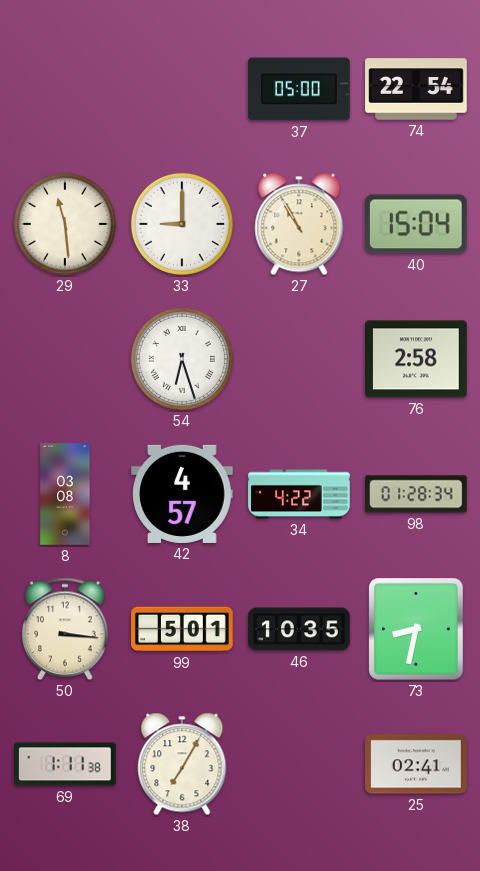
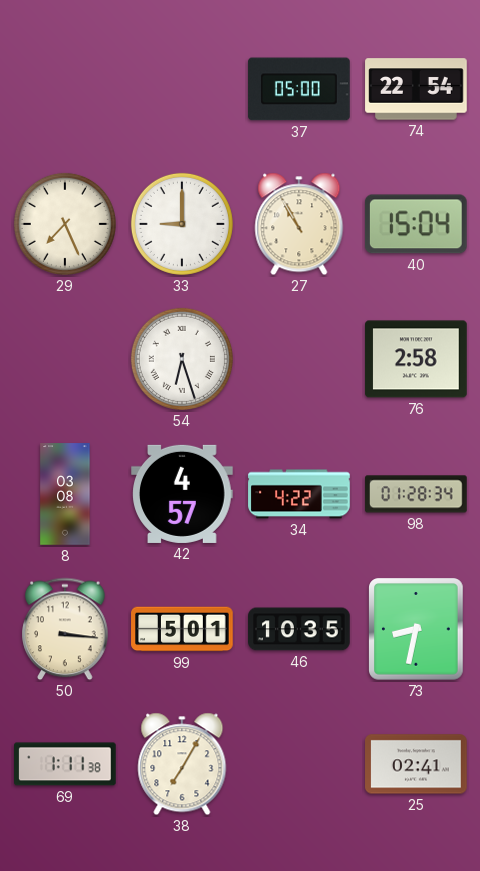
29: 11:29 -> 7:26
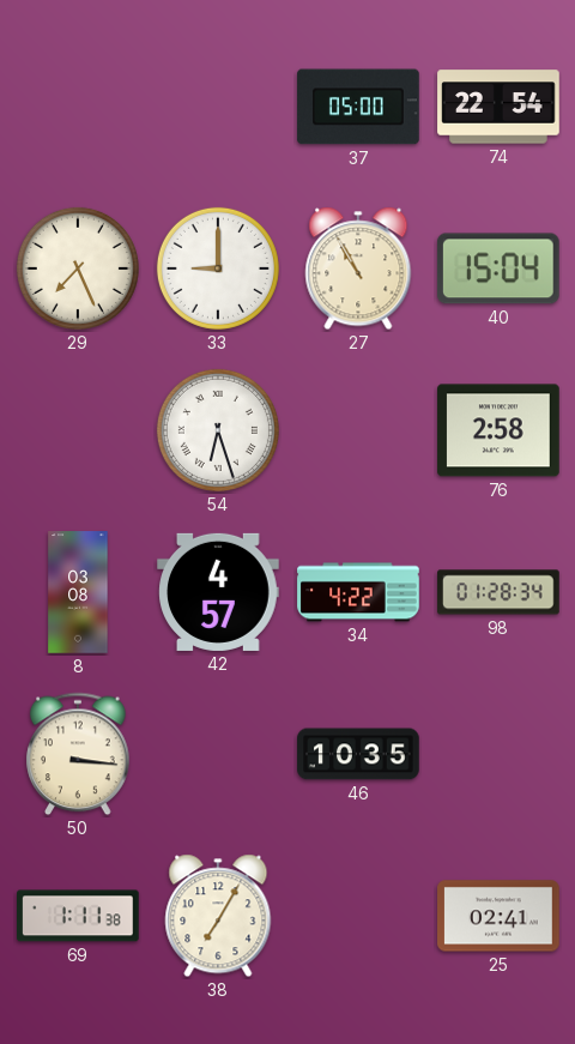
99: 5:01 -> none
73: 8:32 -> none
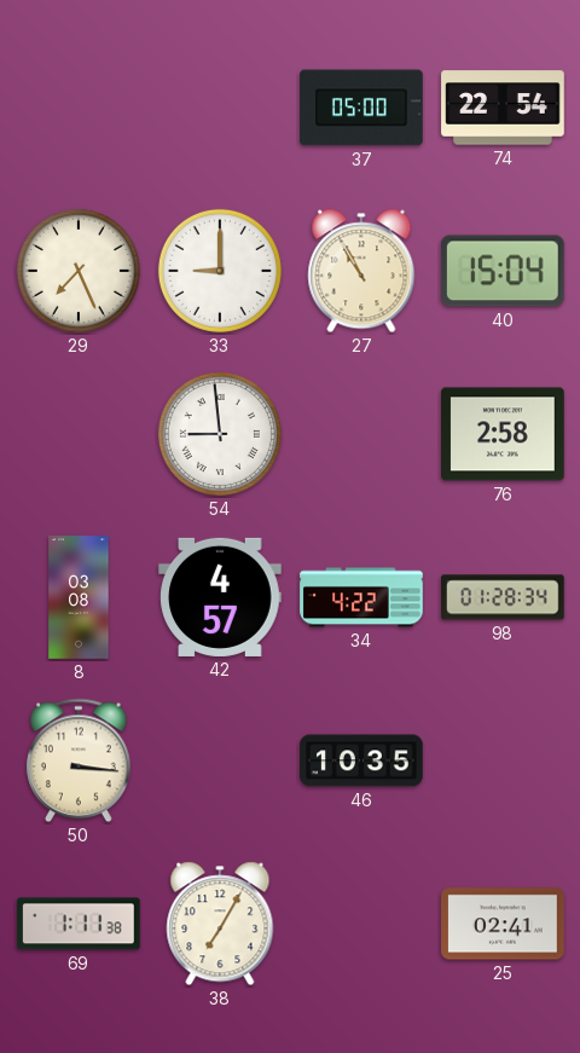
54: 6:27 -> 8:59
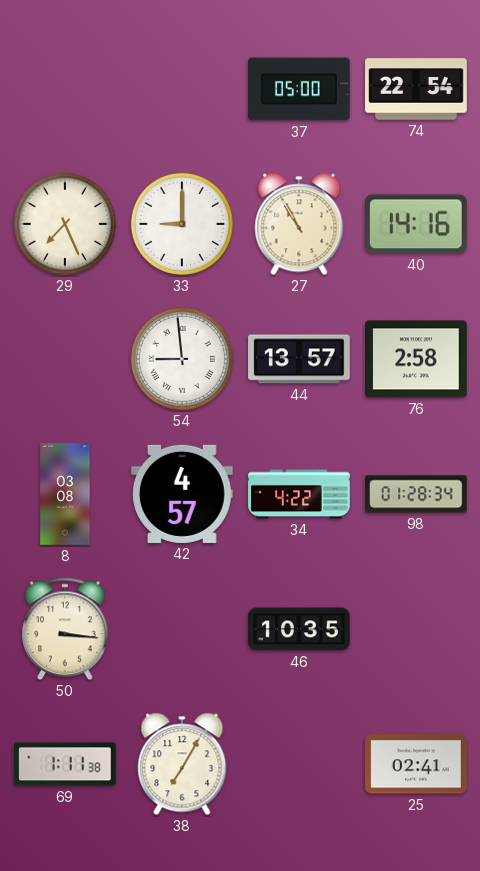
40: 15:04 -> 14:16
44: none -> 13:57
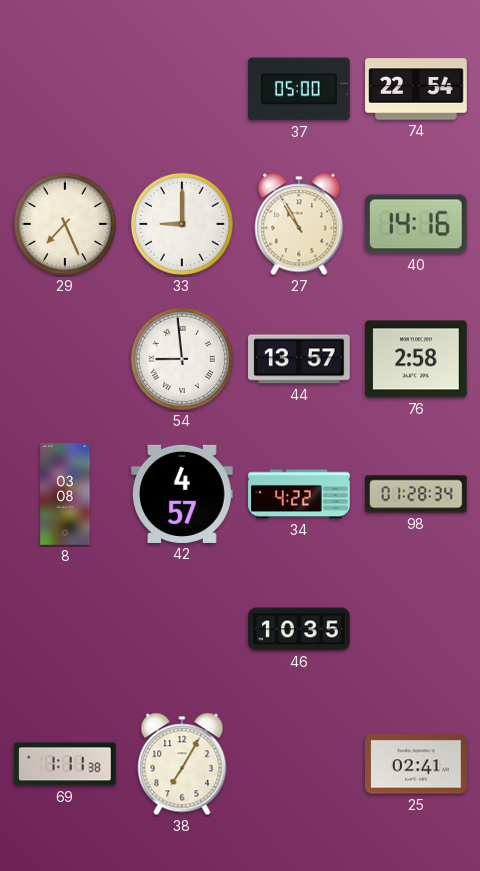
50: 3:16 -> none
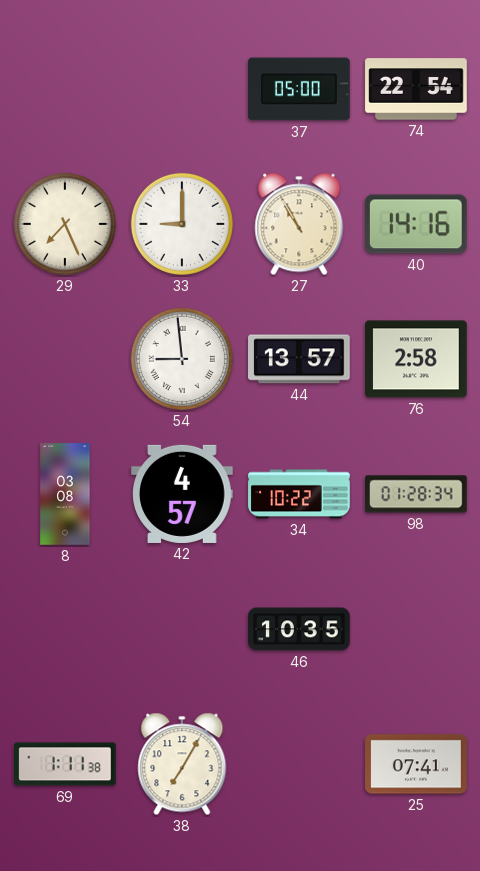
34: 4:22 -> 10:22
25: 02:41 -> 07:41
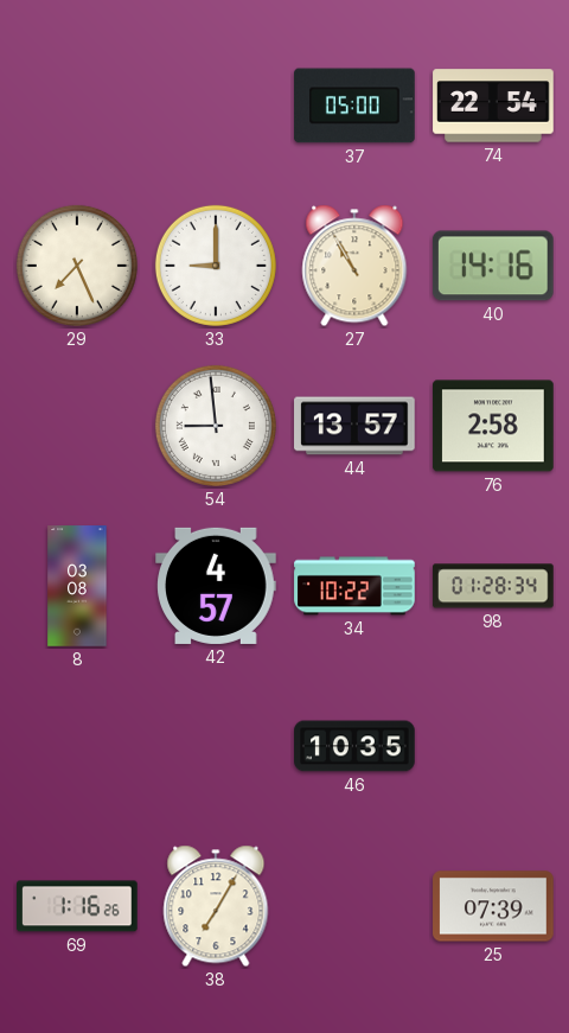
69: 1:11 -> 1:16
25: 07:41 -> 07:39
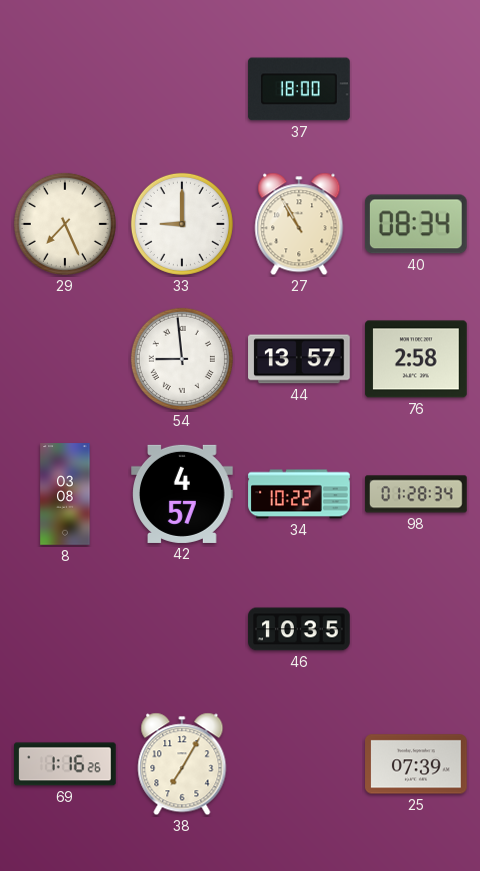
37: 05:00 -> 18:00
74: 22:54 -> none
40: 14:16 -> 08:34
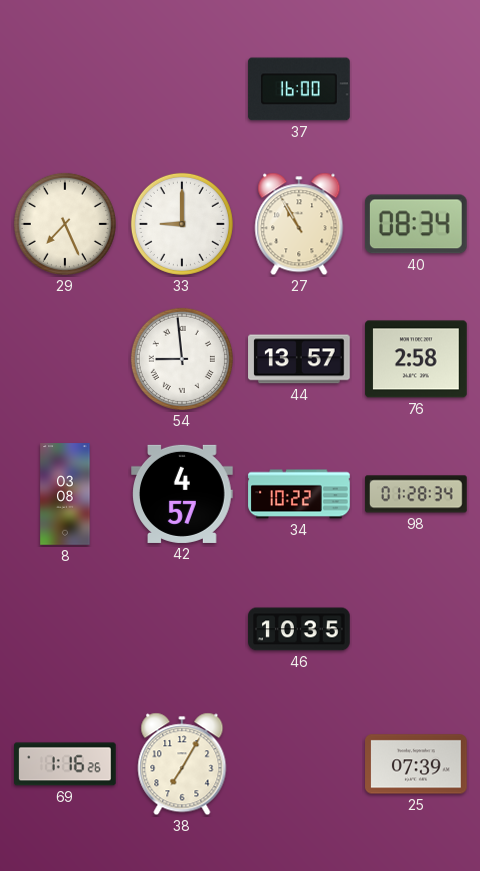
37: 18:00 -> 16:00
